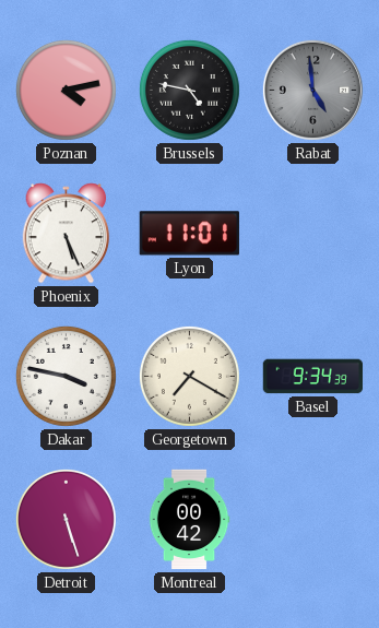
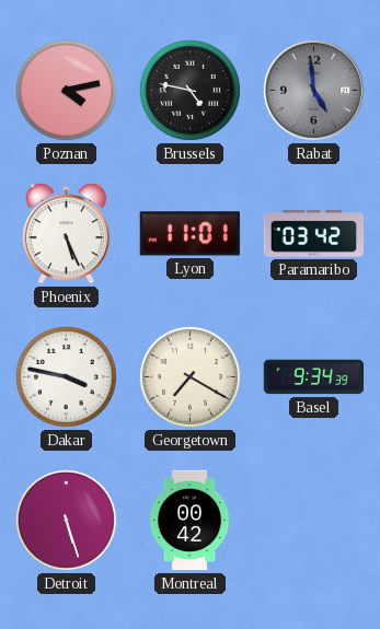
Paramaribo: none -> 03:42
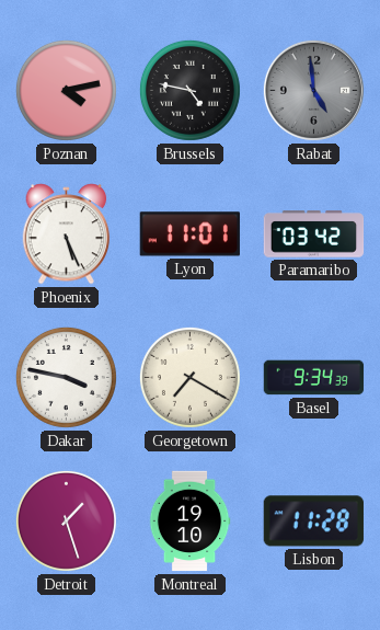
Detroit: 5:27 -> 1:27
Montreal: 00:42 -> 19:10
Lisbon: none -> 11:28
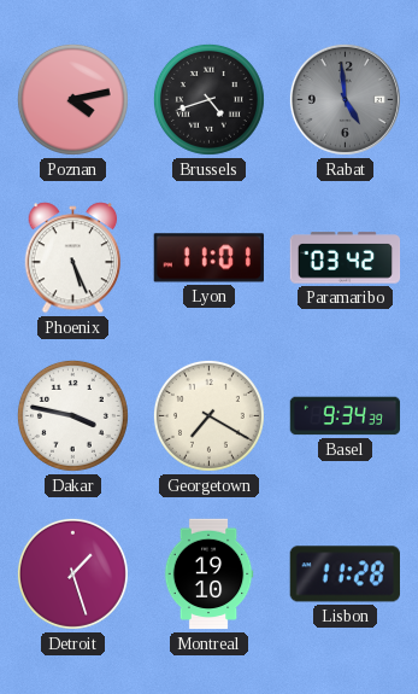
Brussels: 4:47 -> 4:42
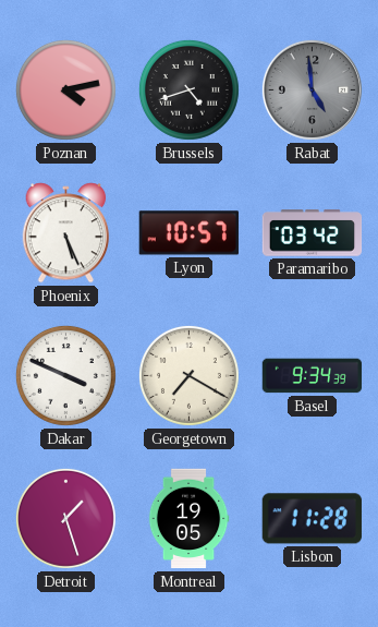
Lyon: 11:01 -> 10:57
Dakar: 3:47 -> 3:49
Montreal: 19:10 -> 19:05
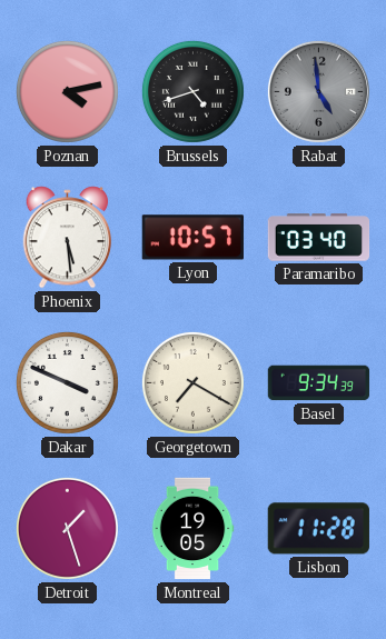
Phoenix: 5:26 -> 5:29
Paramaribo: 03:42 -> 03:40
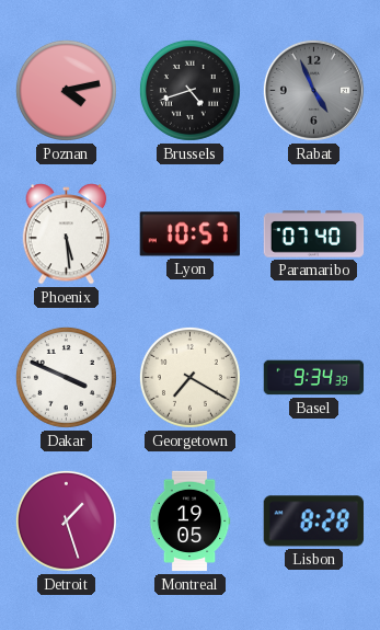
Rabat: 4:59 -> 4:56
Paramaribo: 03:40 -> 07:40
Lisbon: 11:28 -> 8:28
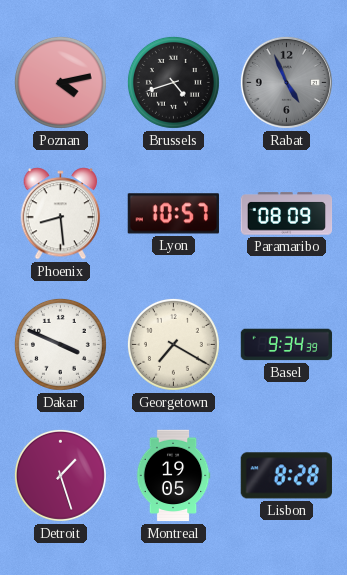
Phoenix: 5:29 -> 8:29
Paramaribo: 07:40 -> 08:09
